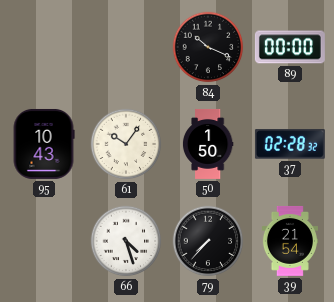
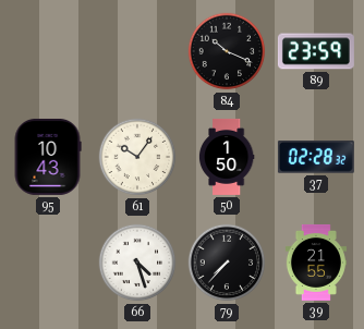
89: 00:00 -> 23:59
39: 21:54 -> 21:55
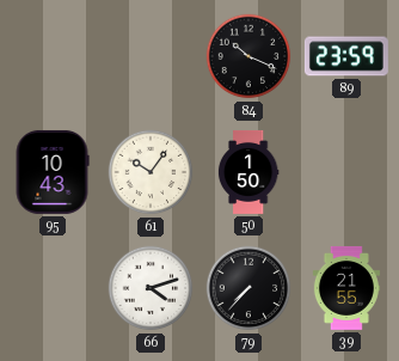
37: 02:28 -> none
66: 4:27 -> 4:12
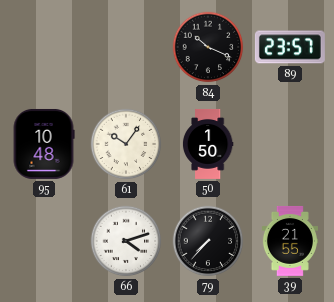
89: 23:59 -> 23:57
95: 10:43 -> 10:48
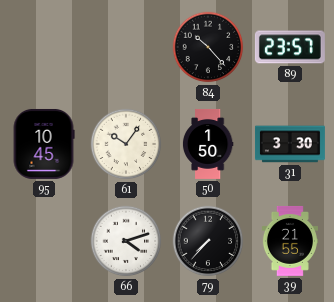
84: 10:19 -> 10:23
95: 10:48 -> 10:45
31: none -> 3:30
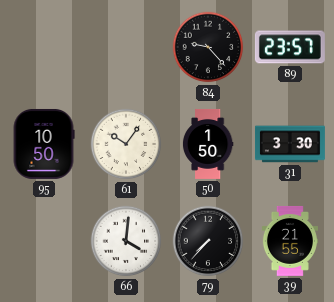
84: 10:23 -> 9:23
95: 10:45 -> 10:50
66: 4:12 -> 4:01
